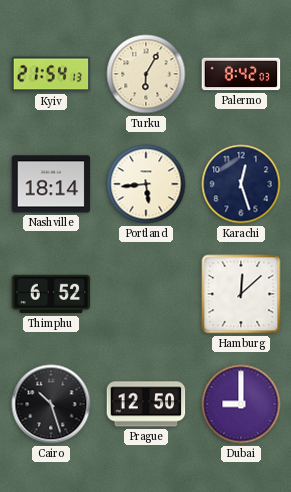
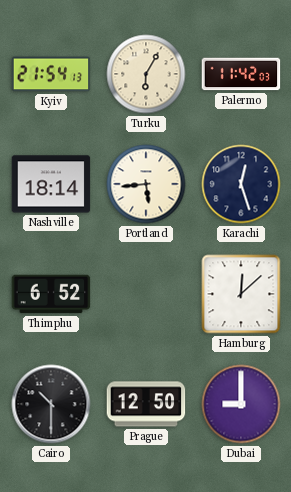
Palermo: 8:42 -> 11:42
Cairo: 10:27 -> 10:30
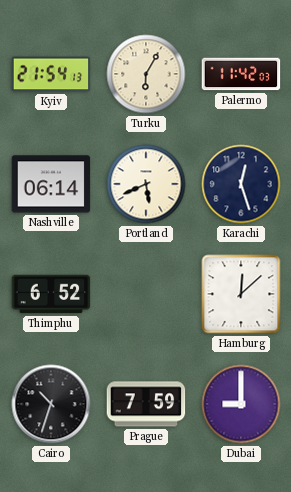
Nashville: 18:14 -> 06:14
Portland: 5:44 -> 5:41
Cairo: 10:30 -> 10:33
Prague: 12:50 -> 7:59
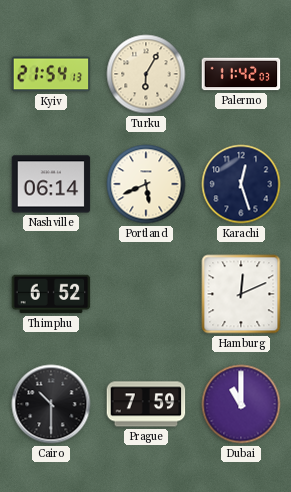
Hamburg: 12:08 -> 12:11
Cairo: 10:33 -> 10:30
Dubai: 9:00 -> 11:00
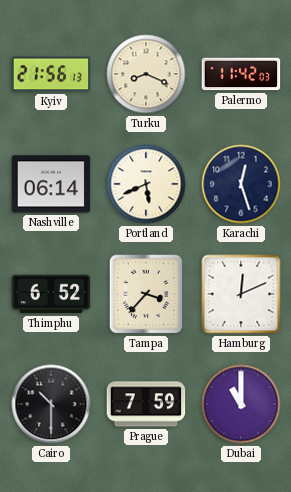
Kyiv: 21:54 -> 21:56
Turku: 6:05 -> 8:19
Tampa: none -> 3:37
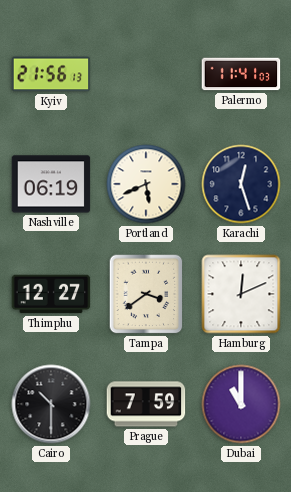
Turku: 8:19 -> none
Palermo: 11:42 -> 11:41
Nashville: 06:14 -> 06:19
Thimphu: 6:52 -> 12:27
Tampa: 3:37 -> 3:39
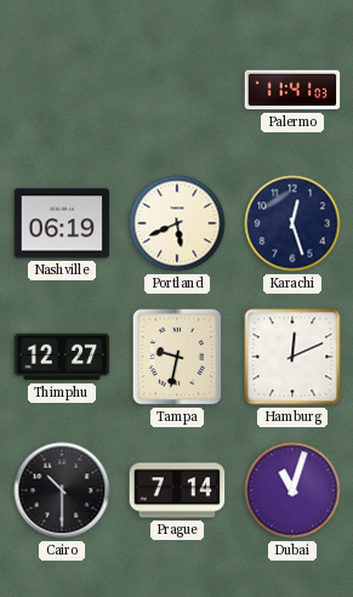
Kyiv: 21:56 -> none
Tampa: 3:39 -> 9:32
Prague: 7:59 -> 7:14
Dubai: 11:00 -> 11:03
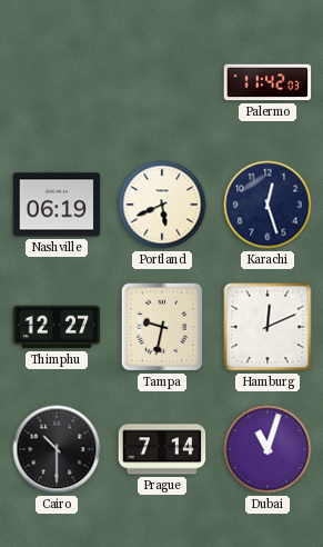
Palermo: 11:41 -> 11:42
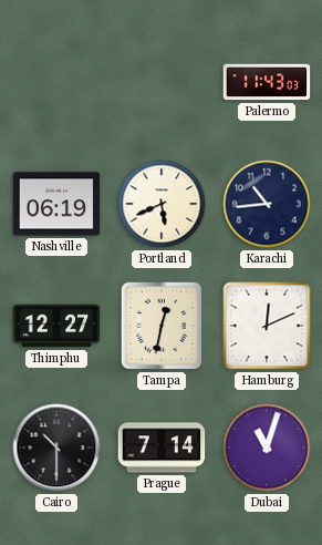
Palermo: 11:42 -> 11:43
Karachi: 12:27 -> 10:44
Tampa: 9:32 -> 12:32
